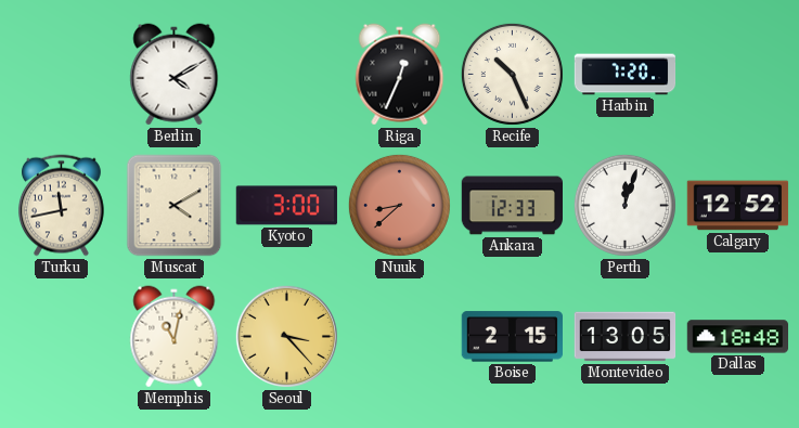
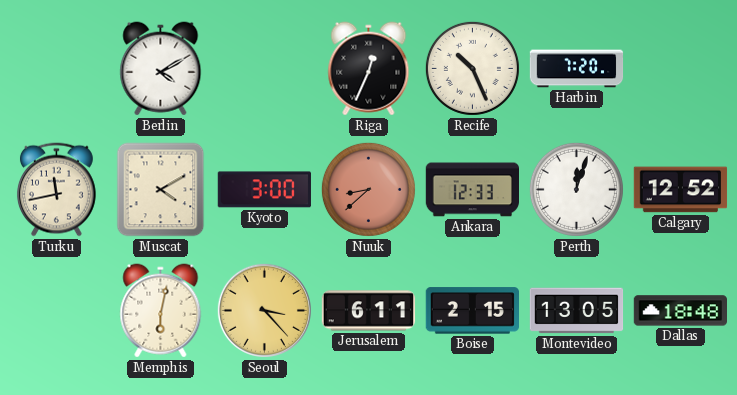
Memphis: 11:02 -> 6:02
Jerusalem: none -> 6:11
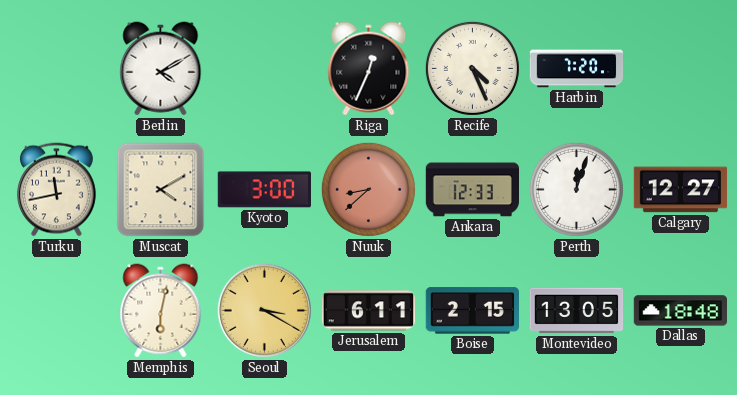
Recife: 10:26 -> 4:26
Calgary: 12:52 -> 12:27
Seoul: 3:23 -> 3:20
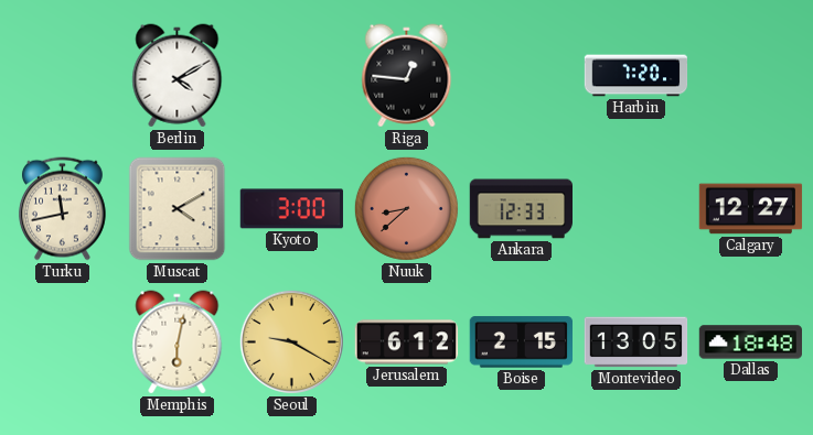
Riga: 12:34 -> 12:46
Recife: 4:26 -> none
Perth: 12:03 -> none
Seoul: 3:20 -> 9:20
Jerusalem: 6:11 -> 6:12
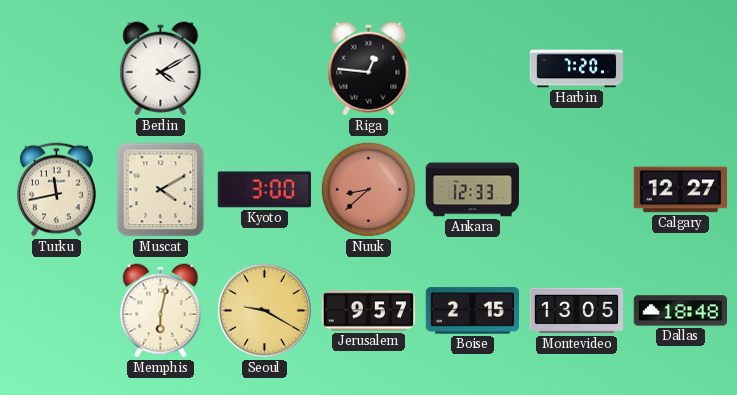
Jerusalem: 6:12 -> 9:57
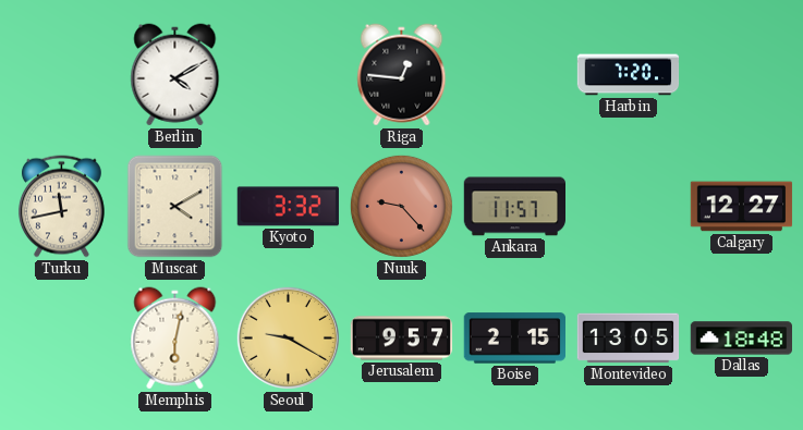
Kyoto: 3:00 -> 3:32
Nuuk: 8:38 -> 9:23
Ankara: 12:33 -> 11:57
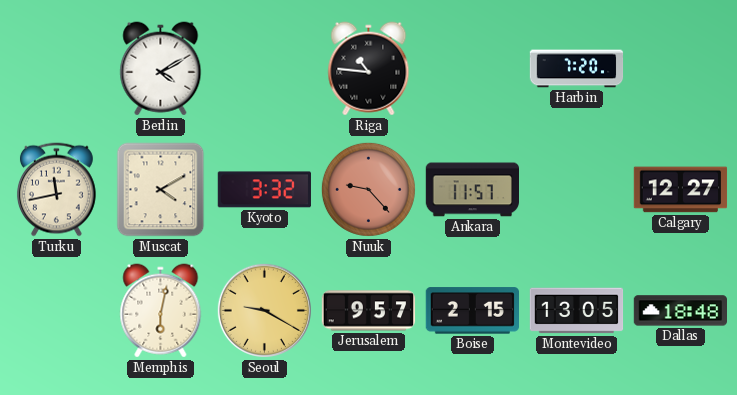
Riga: 12:46 -> 10:46
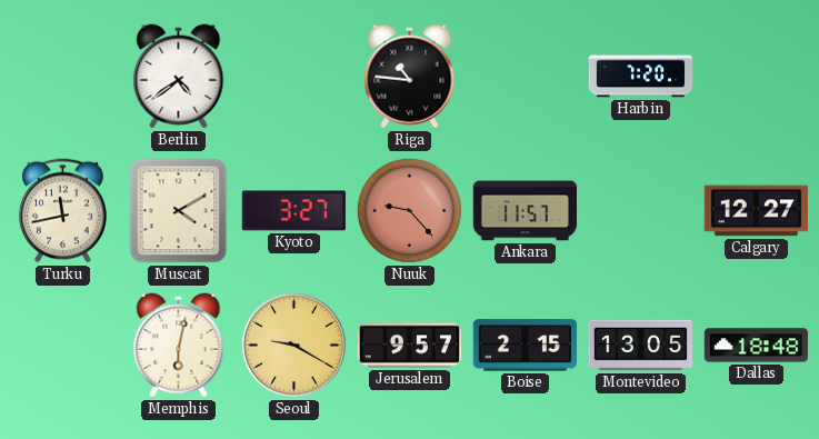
Berlin: 4:10 -> 4:39
Kyoto: 3:32 -> 3:27
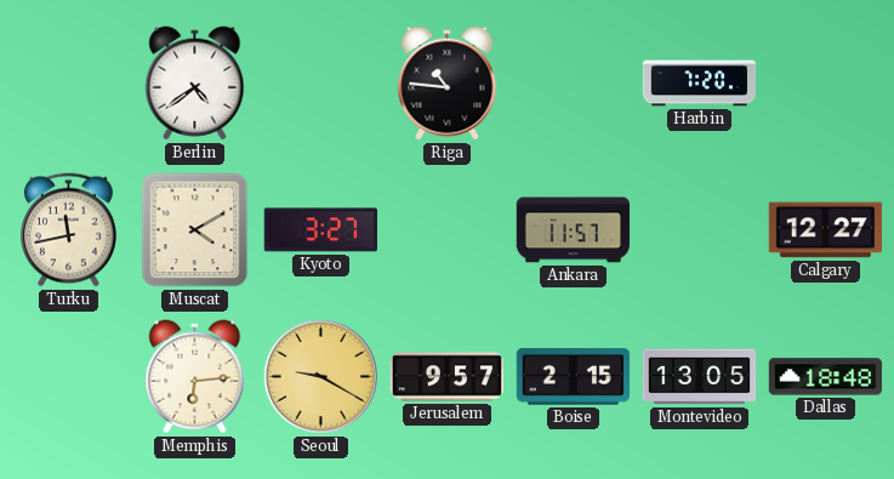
Nuuk: 9:23 -> none
Memphis: 6:02 -> 6:14
